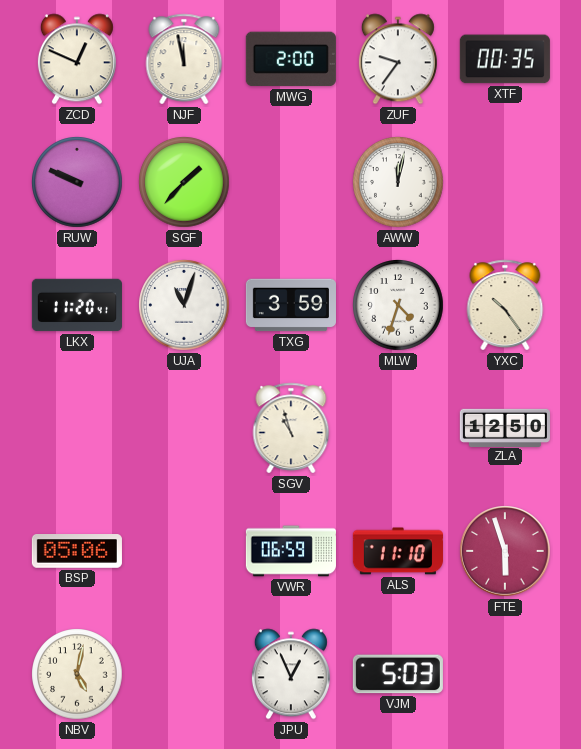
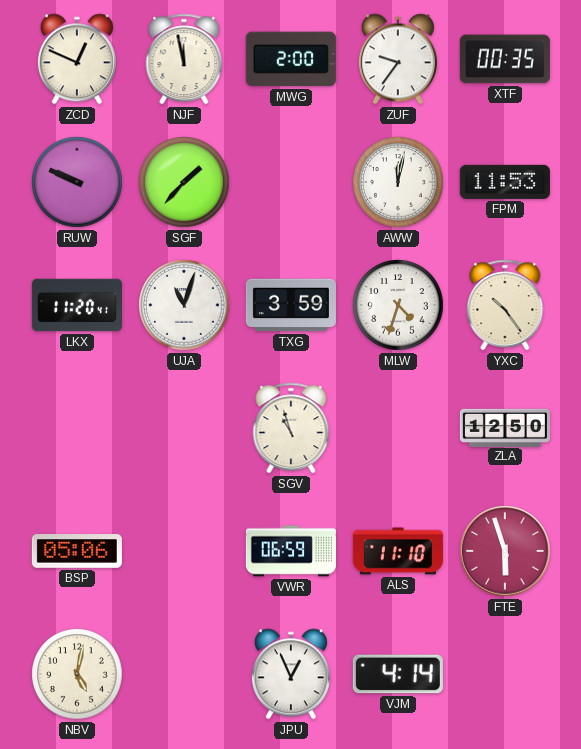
FPM: none -> 11:53
VJM: 5:03 -> 4:14
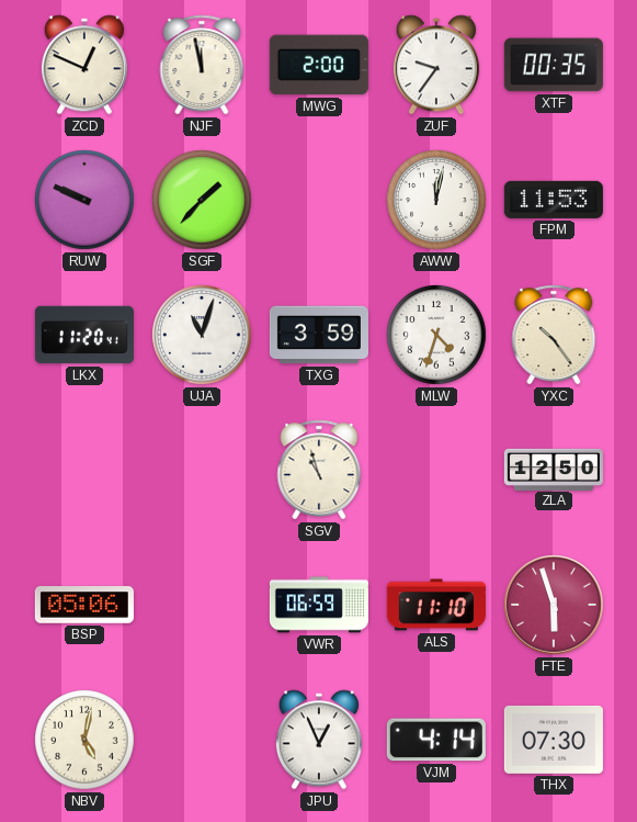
THX: none -> 07:30
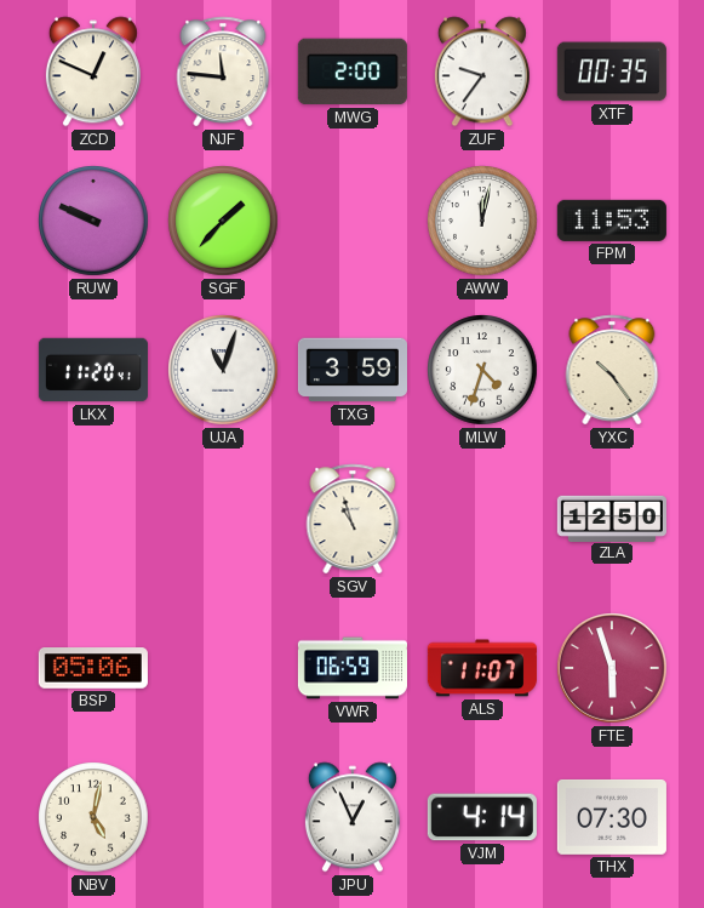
NJF: 11:58 -> 11:46
ALS: 11:10 -> 11:07
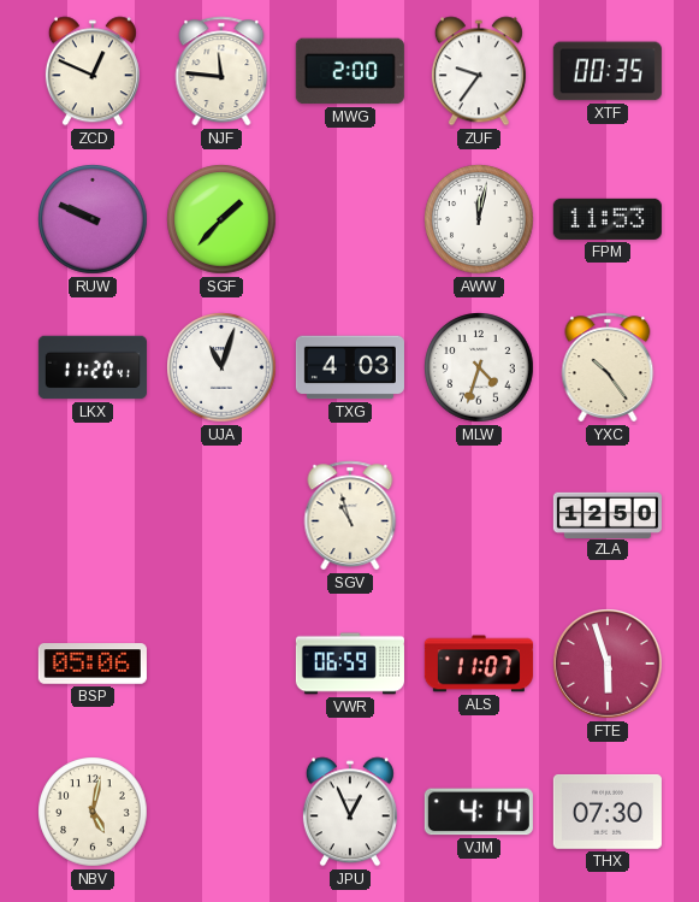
TXG: 3:59 -> 4:03
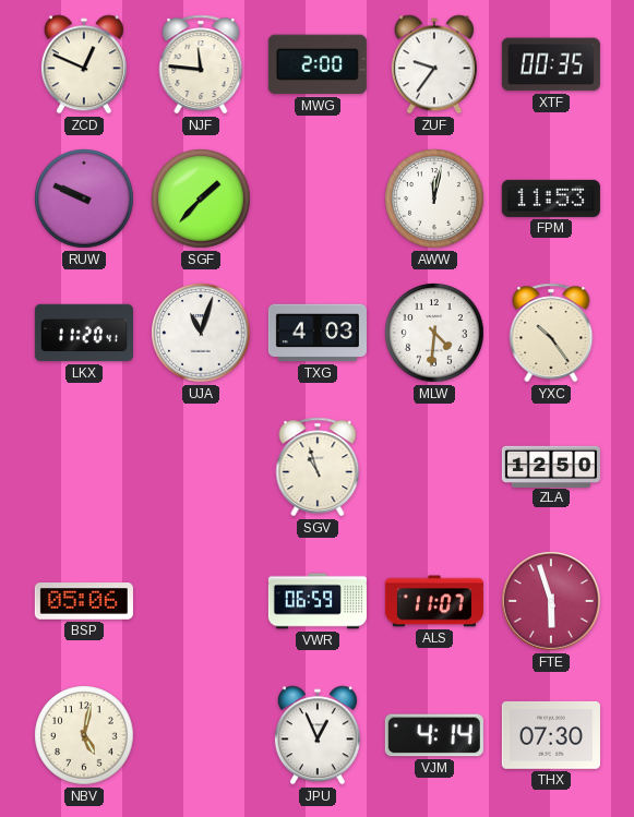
MLW: 4:33 -> 4:31
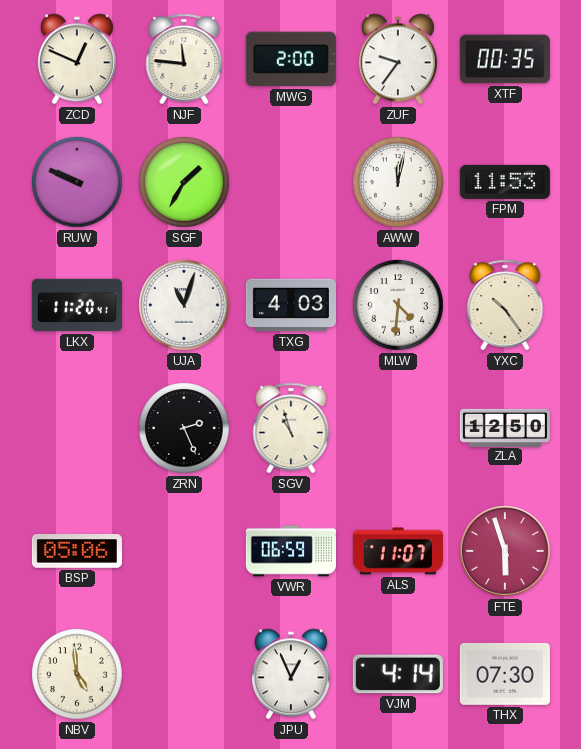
SGF: 1:37 -> 1:35
ZRN: none -> 2:26
NBV: 5:02 -> 4:59
